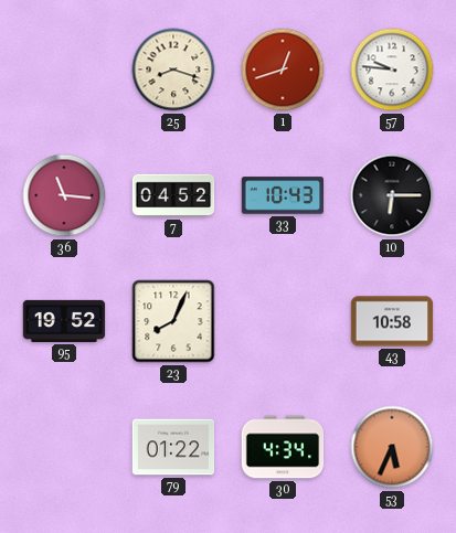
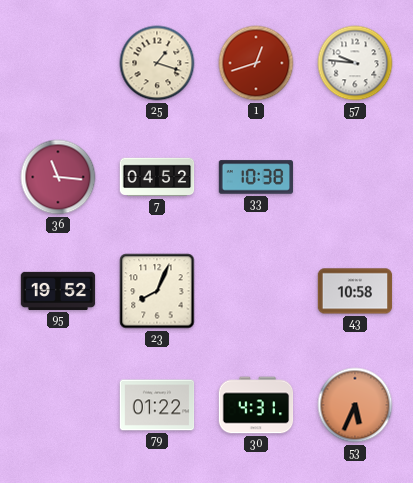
25: 8:18 -> 1:18
33: 10:43 -> 10:38
10: 6:15 -> none
30: 4:34 -> 4:31
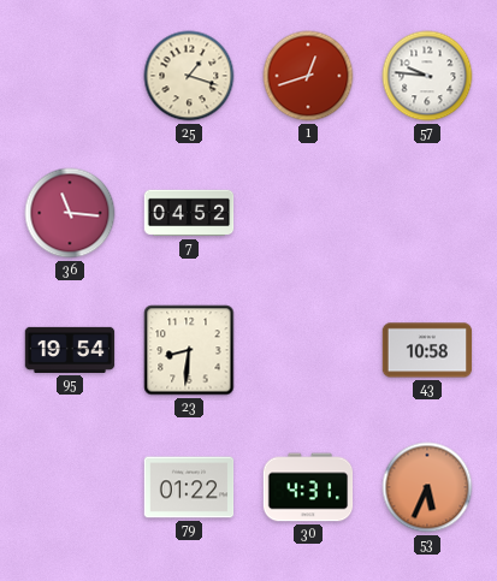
33: 10:38 -> none
95: 19:52 -> 19:54
23: 8:04 -> 8:31
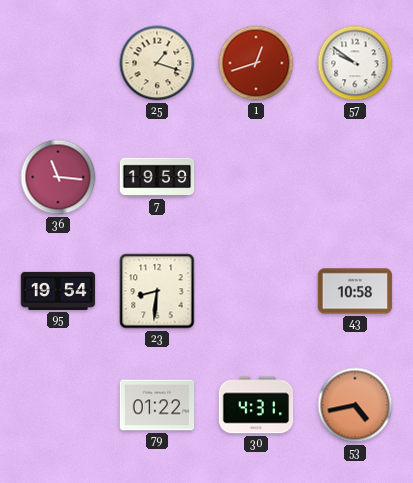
57: 9:46 -> 9:51
7: 04:52 -> 19:59
53: 5:34 -> 4:43
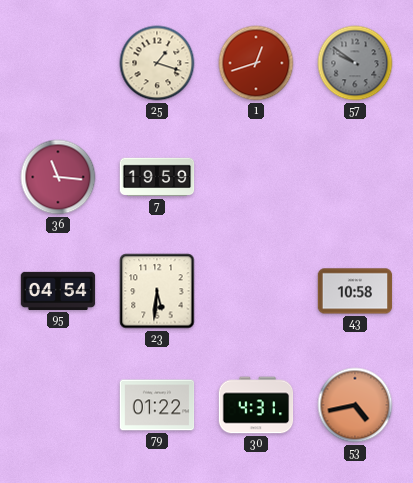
57 dial: white -> grey
95: 19:54 -> 04:54
23: 8:31 -> 5:31
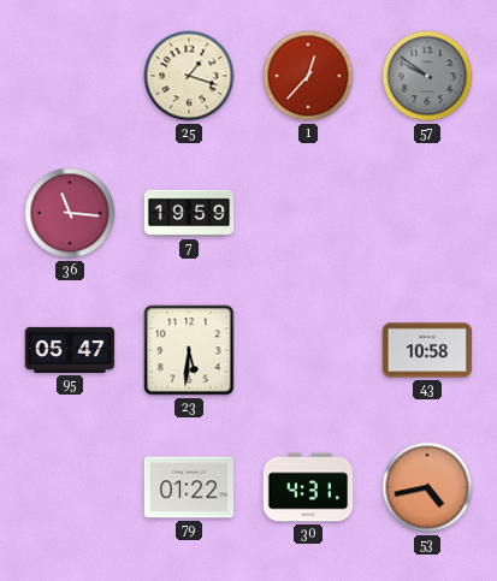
1: 12:42 -> 12:37
95: 04:54 -> 05:47
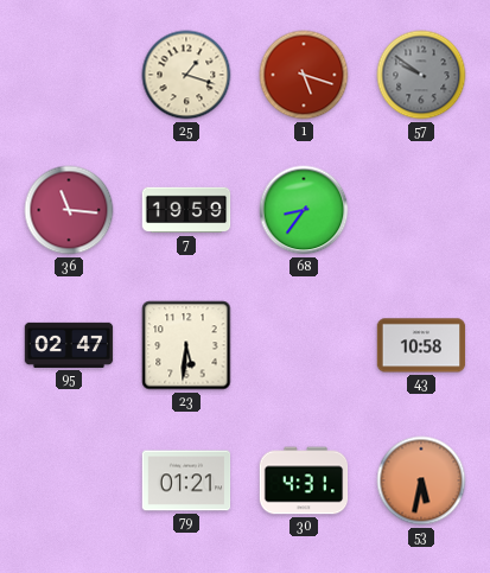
1: 12:37 -> 5:18
68: none -> 8:36
95: 05:47 -> 02:47
79: 01:22 -> 01:21
53: 4:43 -> 5:32
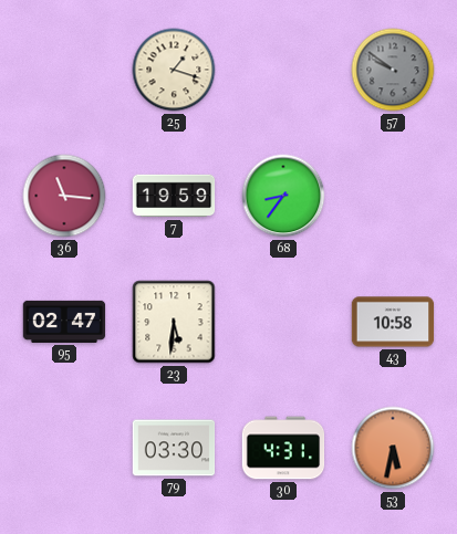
1: 5:18 -> none
79: 01:21 -> 03:30
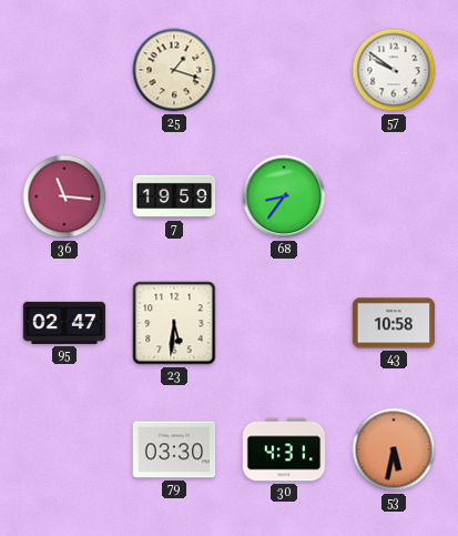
57 dial: grey -> white
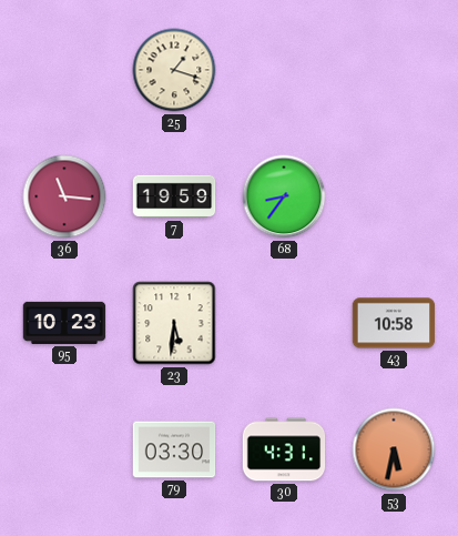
57: 9:51 -> none
95: 02:47 -> 10:23
